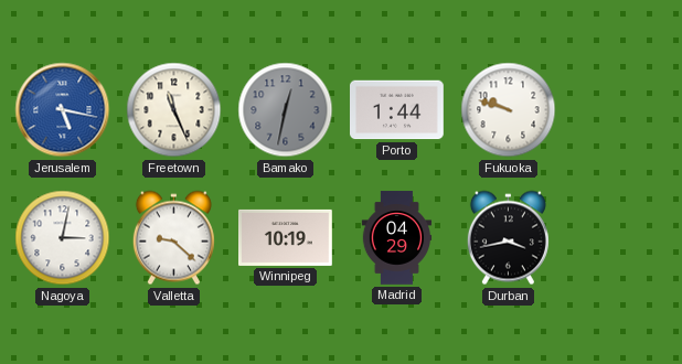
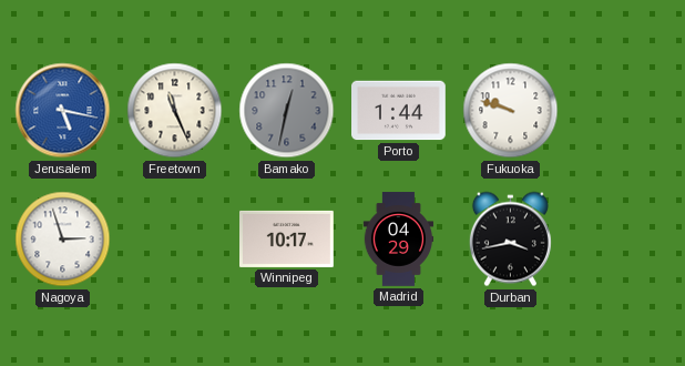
Nagoya: 3:02 -> 2:57
Valletta: 9:22 -> none
Winnipeg: 10:19 -> 10:17
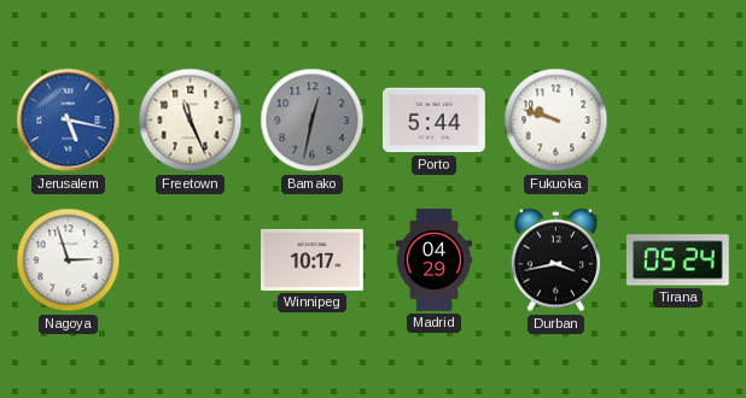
Porto: 1:44 -> 5:44
Tirana: none -> 05:24
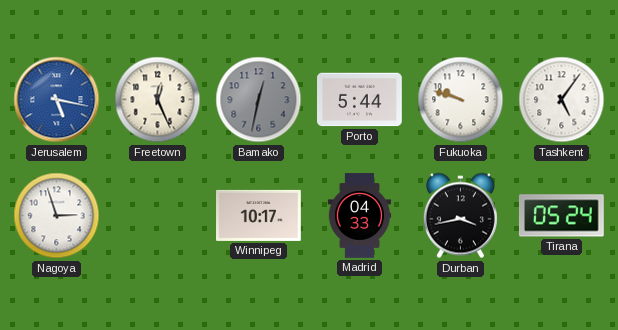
Freetown: 11:26 -> 12:26
Tashkent: none -> 5:06
Madrid: 04:29 -> 04:33
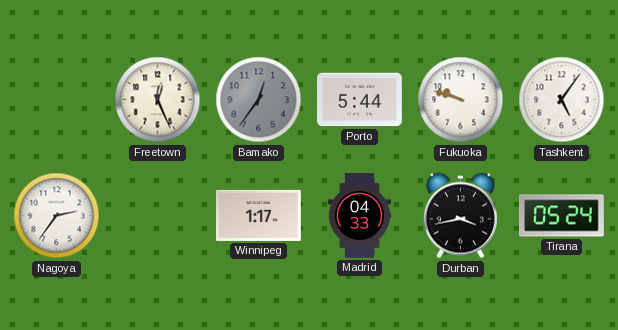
Jerusalem: 5:17 -> none
Bamako: 12:32 -> 12:36
Nagoya: 2:57 -> 2:36
Winnipeg: 10:17 -> 1:17
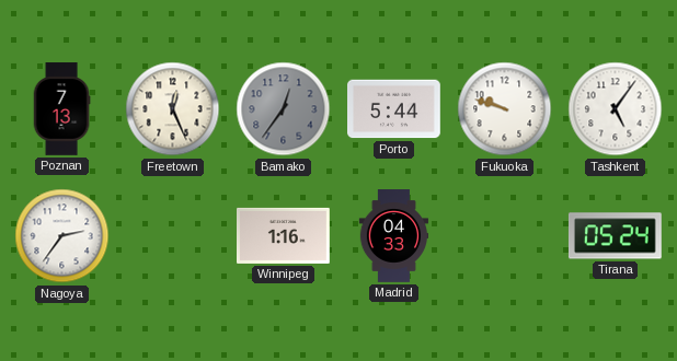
Poznan: none -> 7:13
Winnipeg: 1:17 -> 1:16
Durban: 3:43 -> none
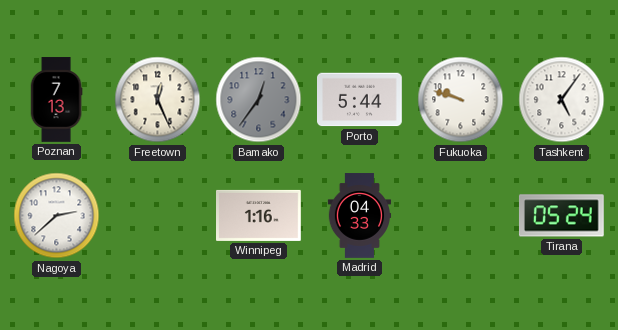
Nagoya: 2:36 -> 2:38
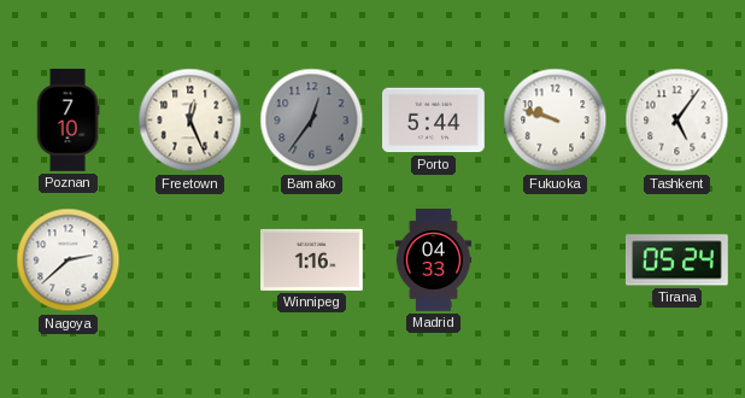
Poznan: 7:13 -> 7:10
